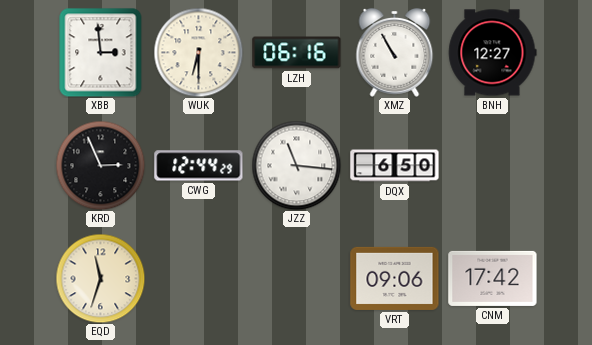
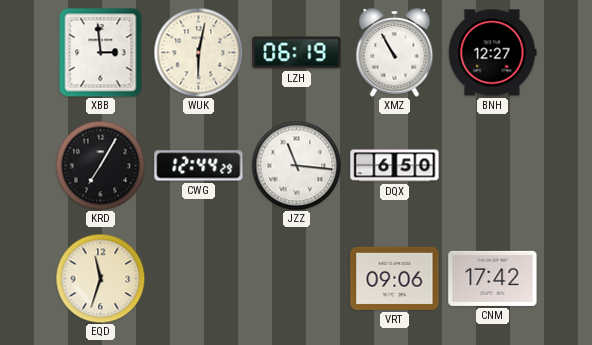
WUK: 6:30 -> 6:02
LZH: 06:16 -> 06:19
KRD: 2:56 -> 7:05
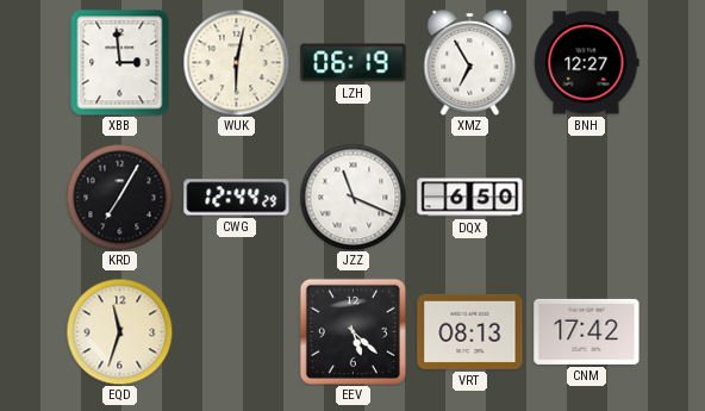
XMZ: 10:55 -> 6:55
JZZ: 11:16 -> 11:19
EEV: none -> 5:22
VRT: 09:06 -> 08:13
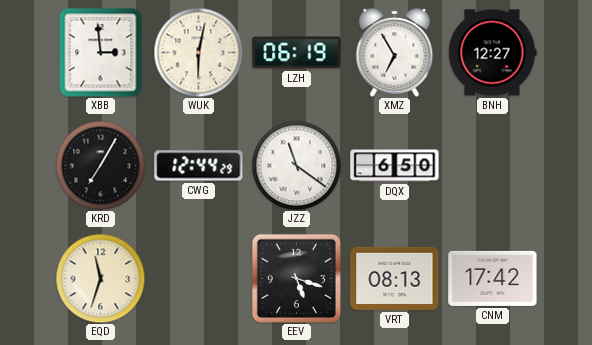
JZZ: 11:19 -> 11:21
EEV: 5:22 -> 5:18
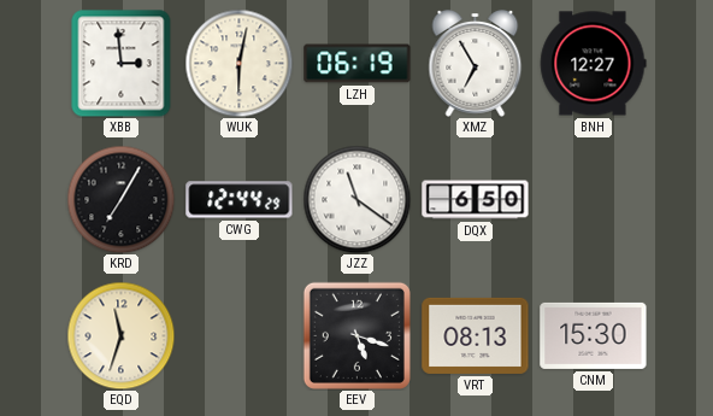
CNM: 17:42 -> 15:30
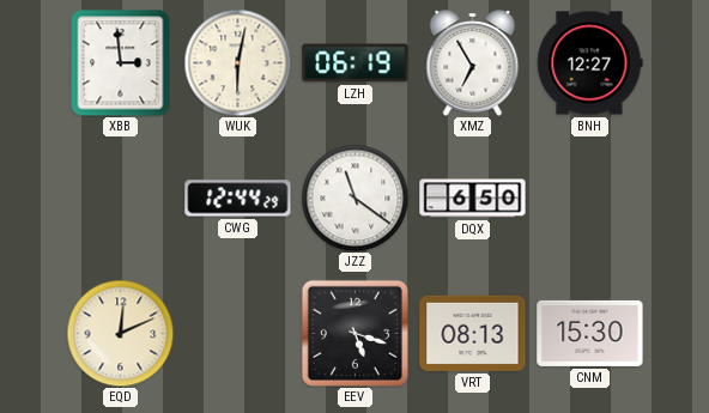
KRD: 7:05 -> none
EQD: 11:33 -> 12:11
